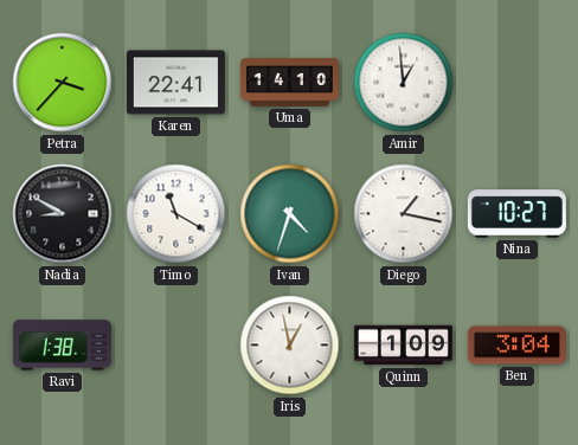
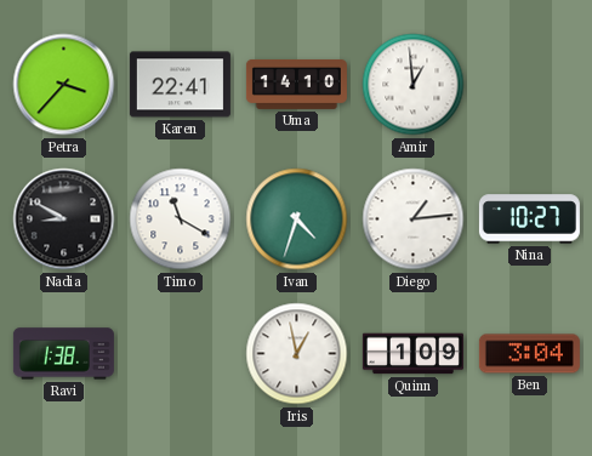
Diego: 1:17 -> 1:14
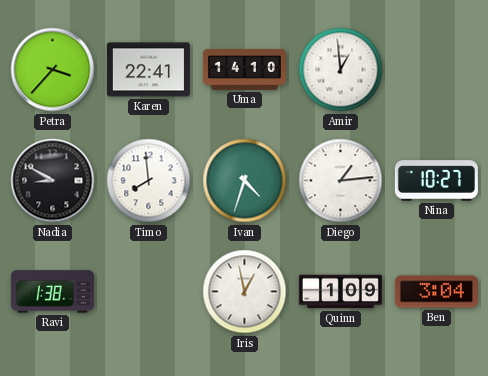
Timo: 11:20 -> 7:59
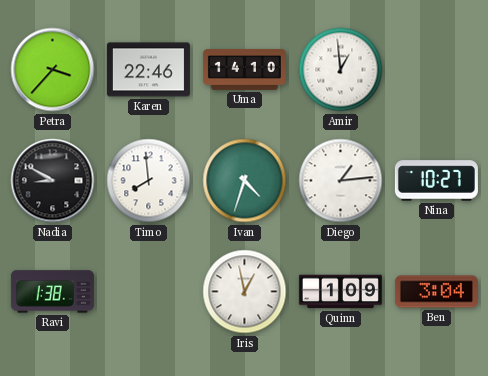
Karen: 22:41 -> 22:46
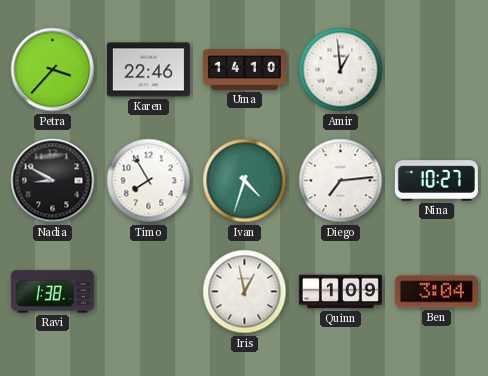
Timo: 7:59 -> 7:55
Diego: 1:14 -> 7:14
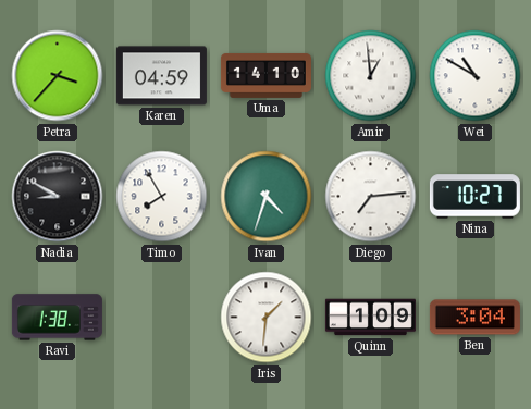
Karen: 22:46 -> 04:59
Wei: none -> 10:50
Iris: 12:58 -> 1:31
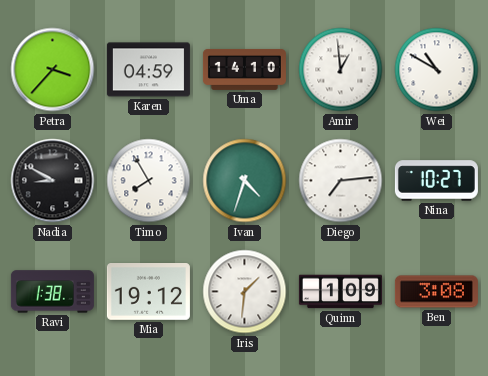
Mia: none -> 19:12
Ben: 3:04 -> 3:08
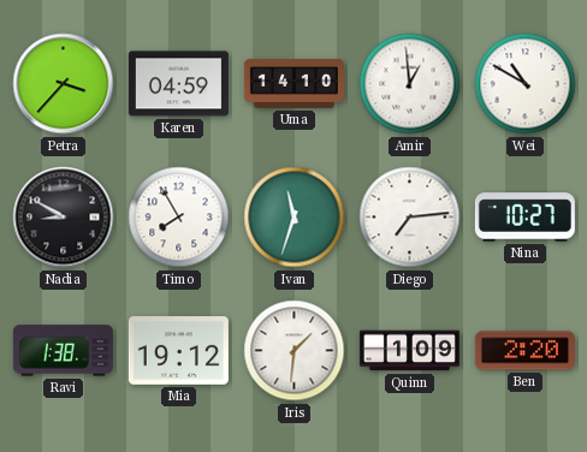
Ivan: 4:33 -> 11:33
Ben: 3:08 -> 2:20
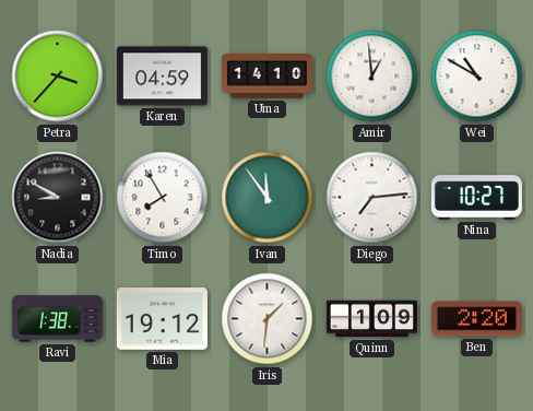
Ivan: 11:33 -> 11:54
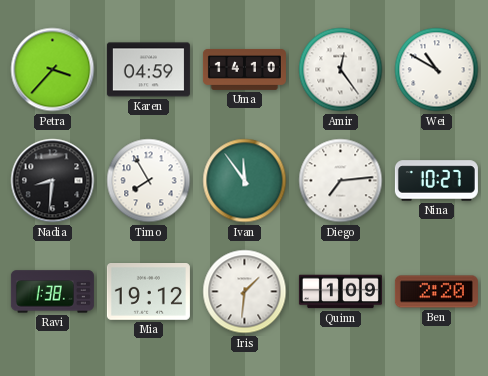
Amir: 12:59 -> 12:24
Nadia: 8:50 -> 8:31
